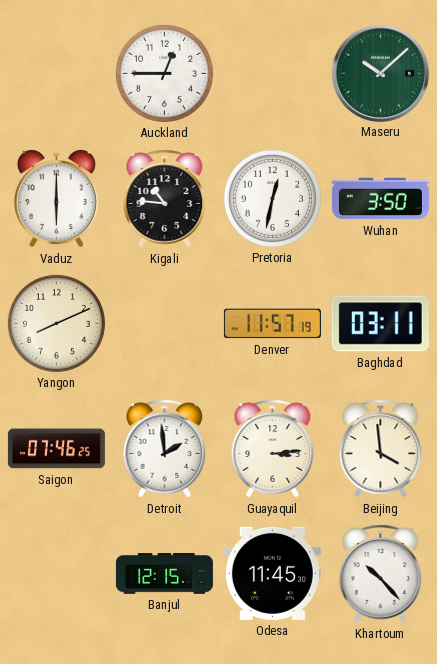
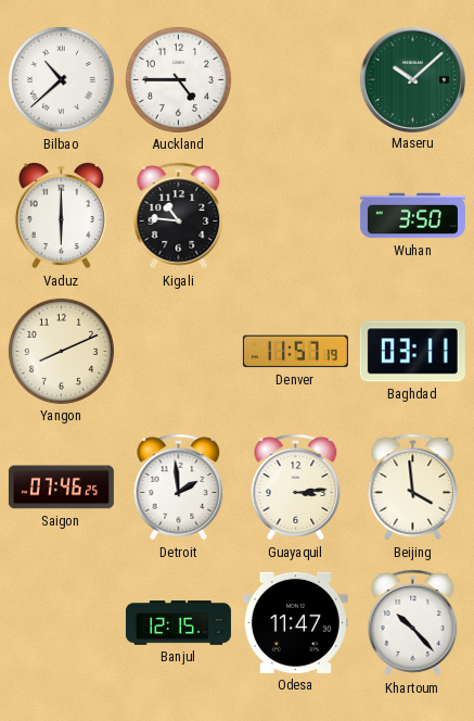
Bilbao: none -> 10:38
Auckland: 12:45 -> 4:45
Pretoria: 12:32 -> none
Odesa: 11:45 -> 11:47
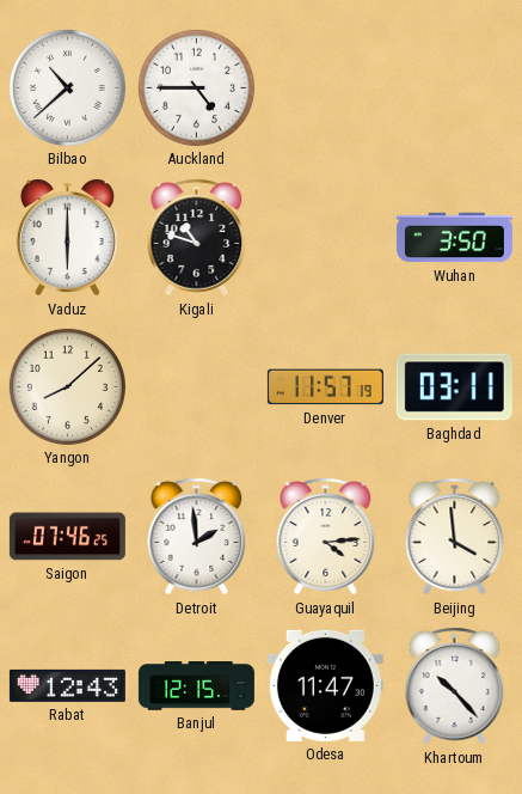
Maseru: 10:08 -> none
Kigali: 10:46 -> 10:48
Yangon: 8:11 -> 8:08
Guayaquil: 3:14 -> 4:14
Rabat: none -> 12:43
